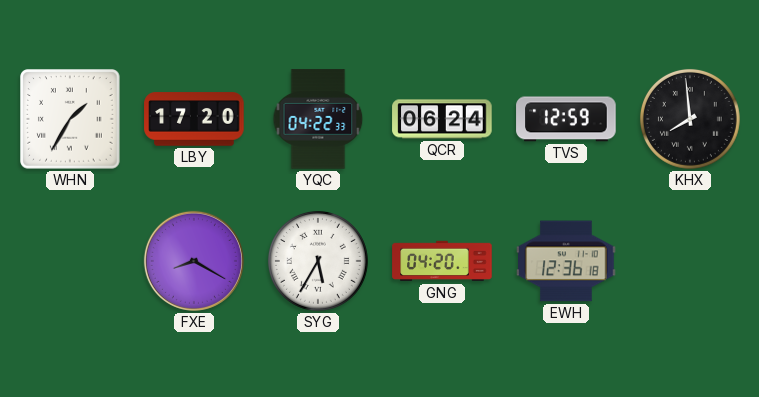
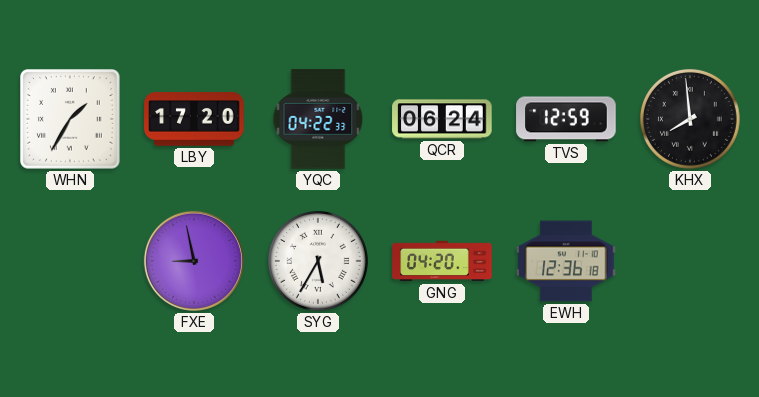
FXE: 8:20 -> 8:58
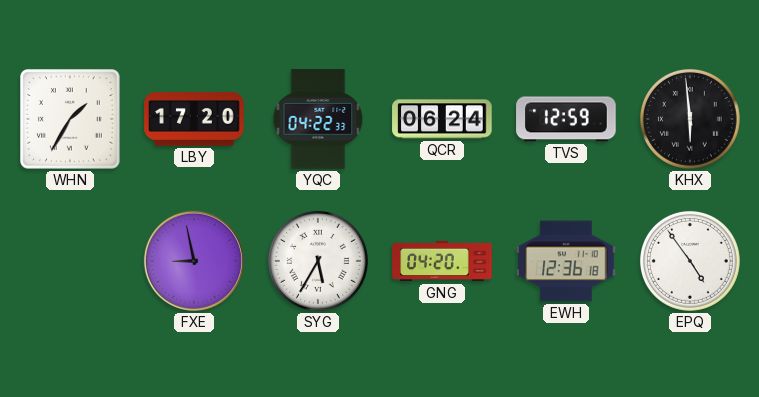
KHX: 7:59 -> 5:59
EPQ: none -> 4:54
